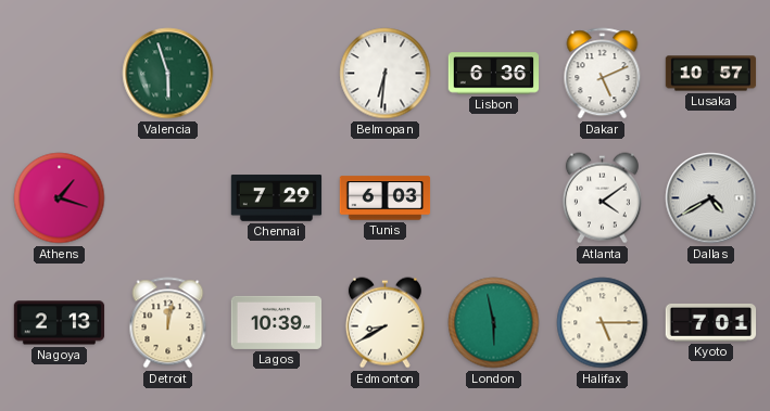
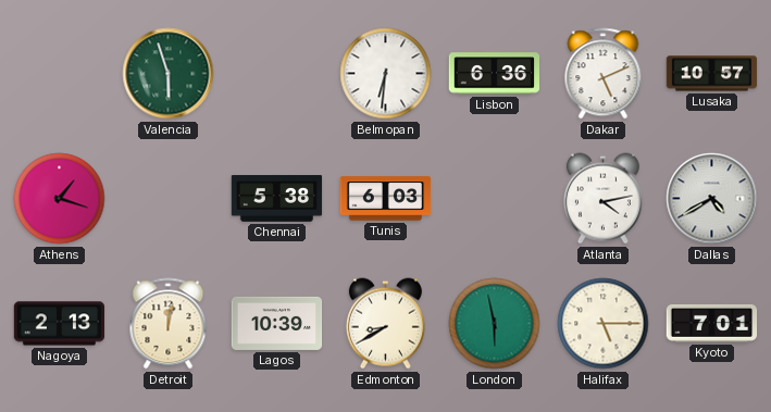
Chennai: 7:29 -> 5:38
Atlanta: 4:09 -> 4:13
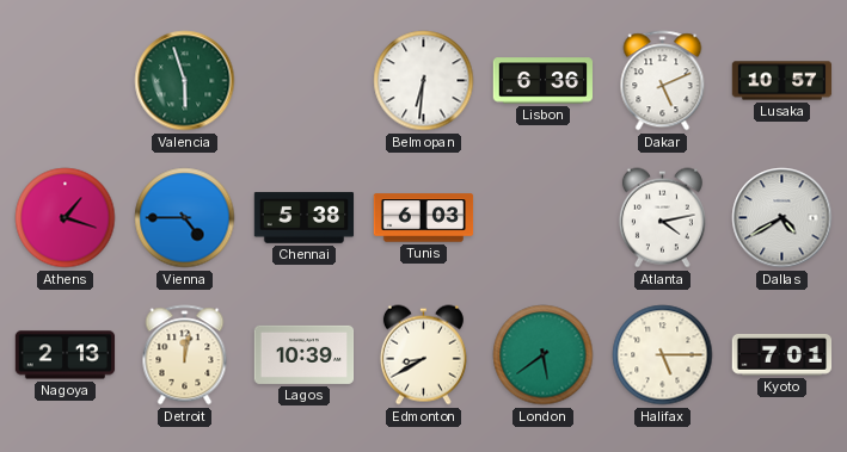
Vienna: none -> 4:45
London: 5:58 -> 5:39
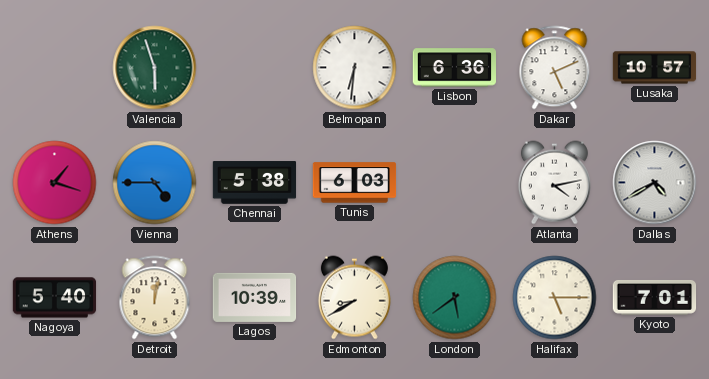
Nagoya: 2:13 -> 5:40
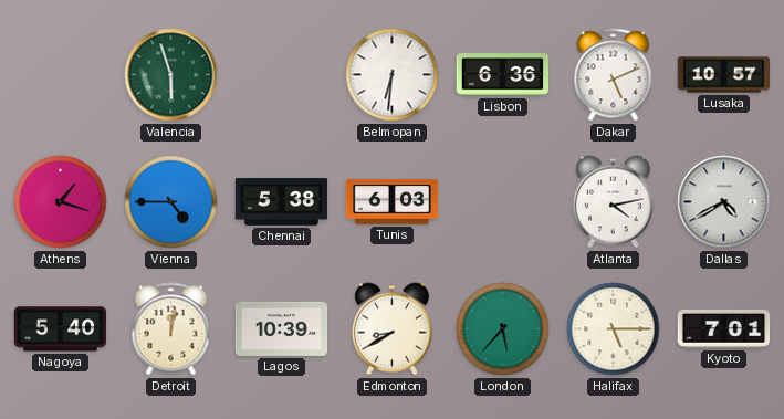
London: 5:39 -> 5:37
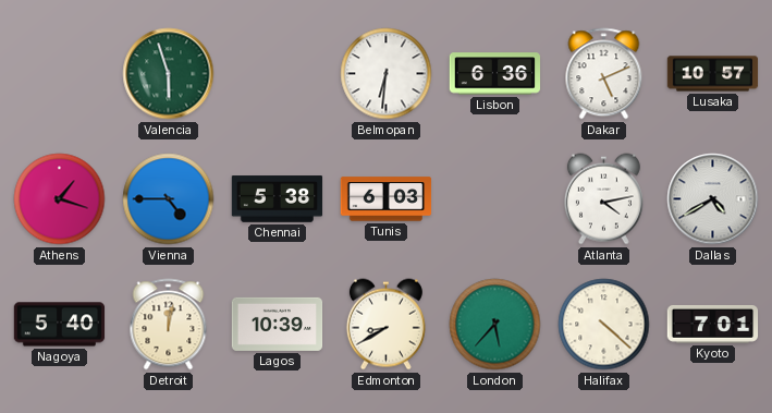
Halifax: 5:15 -> 4:22
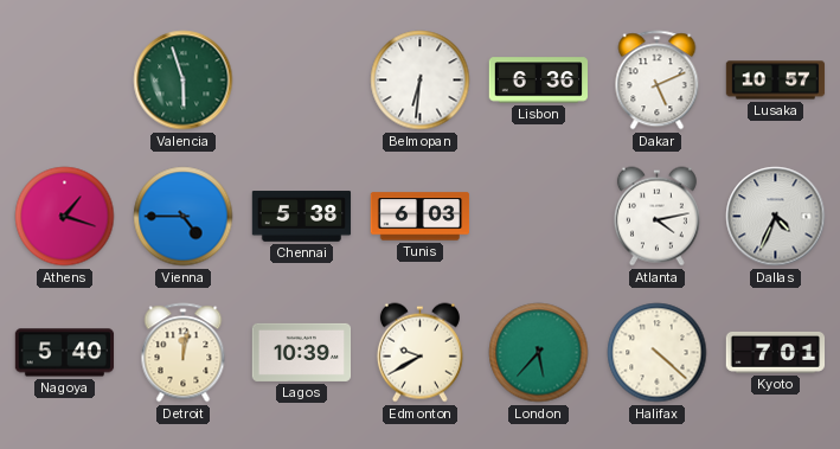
Dallas: 4:40 -> 4:34
Edmonton: 8:40 -> 9:40
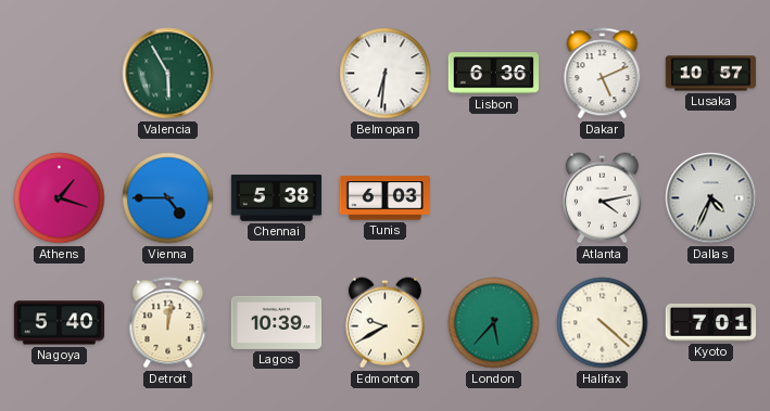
Valencia: 5:57 -> 5:55
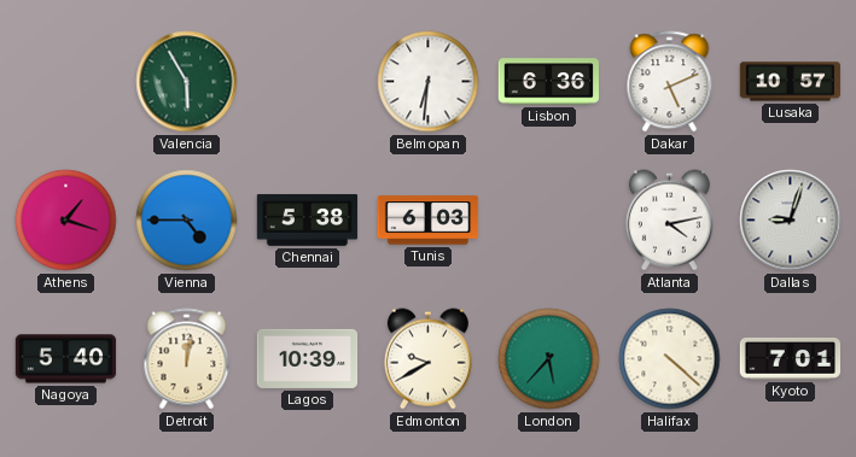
Dallas: 4:34 -> 9:03
